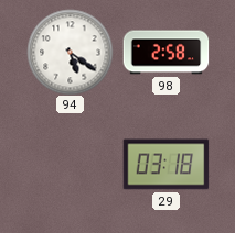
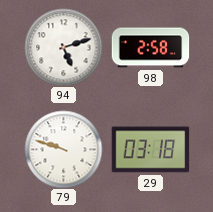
94: 5:21 -> 5:12
79: none -> 9:48
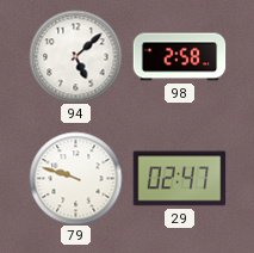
94: 5:12 -> 5:08
29: 03:18 -> 02:47
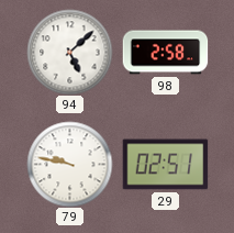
79: 9:48 -> 9:47
29: 02:47 -> 02:51
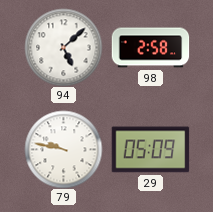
29: 02:51 -> 05:09
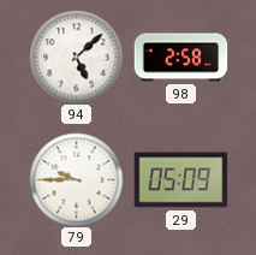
79: 9:47 -> 9:45
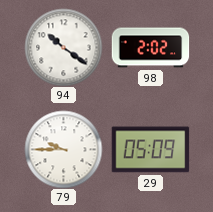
94: 5:08 -> 10:21
98: 2:58 -> 2:02
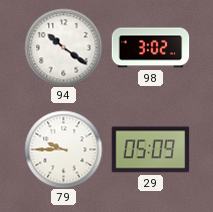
98: 2:02 -> 3:02
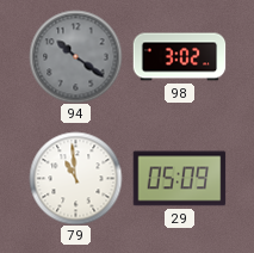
94 dial: white -> grey
79: 9:45 -> 10:59
